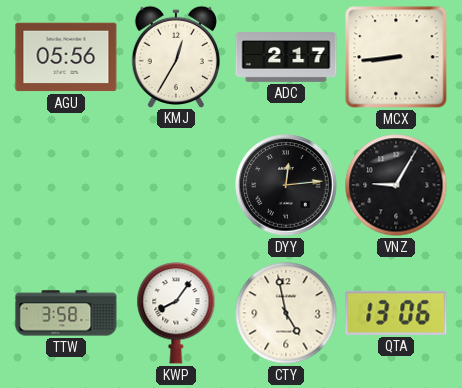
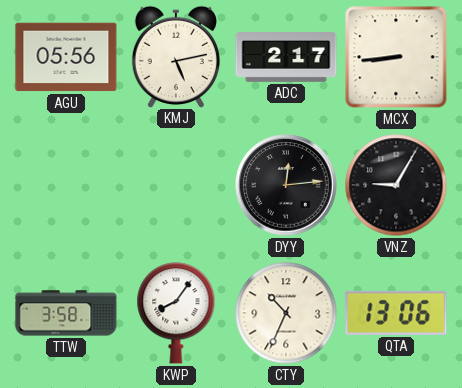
KMJ: 12:35 -> 5:13
CTY: 4:58 -> 10:34
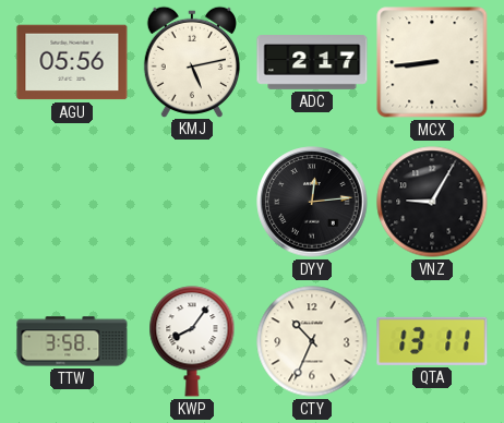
QTA: 13:06 -> 13:11
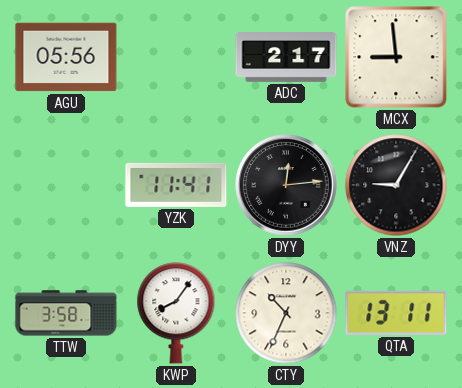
KMJ: 5:13 -> none
MCX: 8:44 -> 8:59
YZK: none -> 11:41
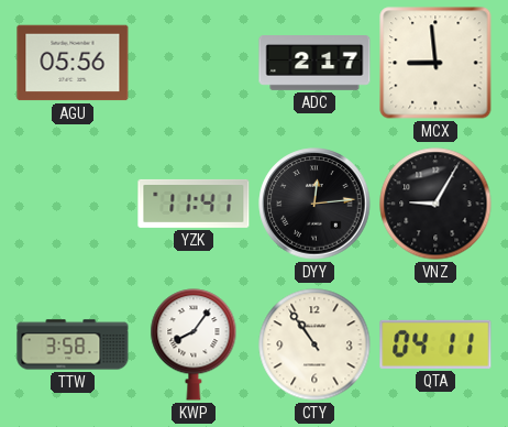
CTY: 10:34 -> 10:54
QTA: 13:11 -> 04:11
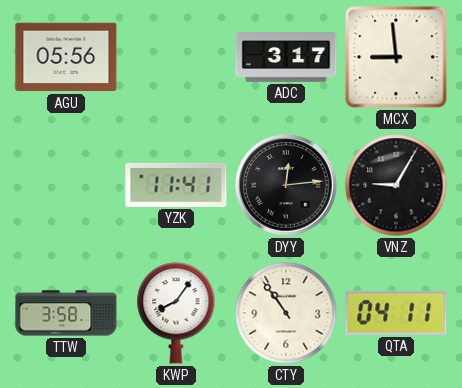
ADC: 2:17 -> 3:17
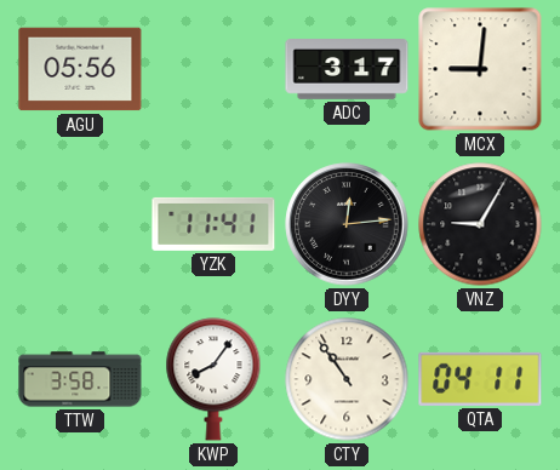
MCX: 8:59 -> 9:01
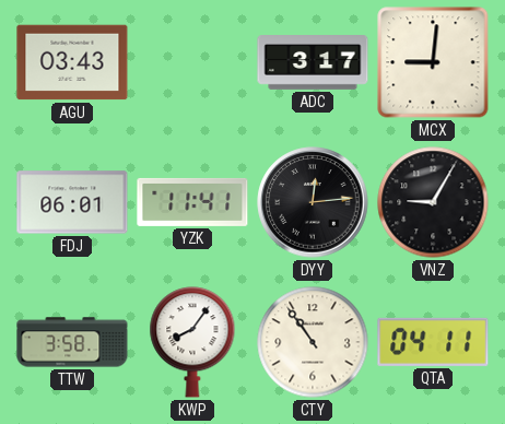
AGU: 05:56 -> 03:43
FDJ: none -> 06:01
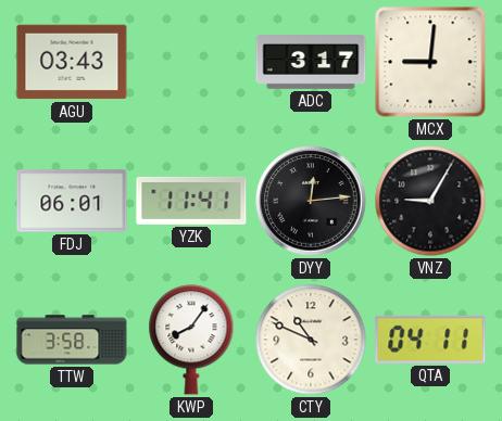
CTY: 10:54 -> 10:49
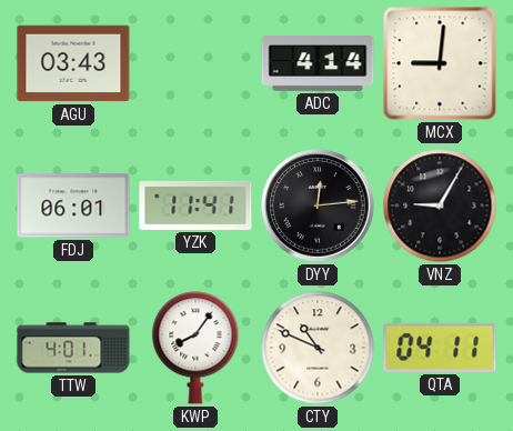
ADC: 3:17 -> 4:14
TTW: 3:58 -> 4:01
